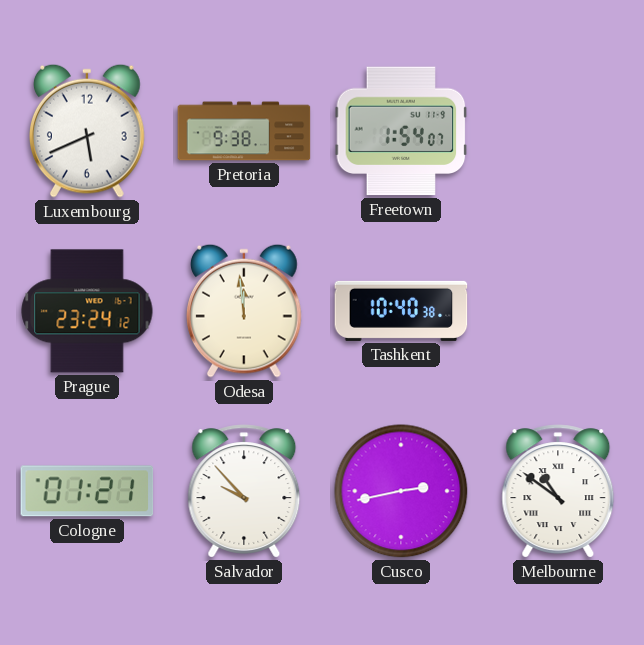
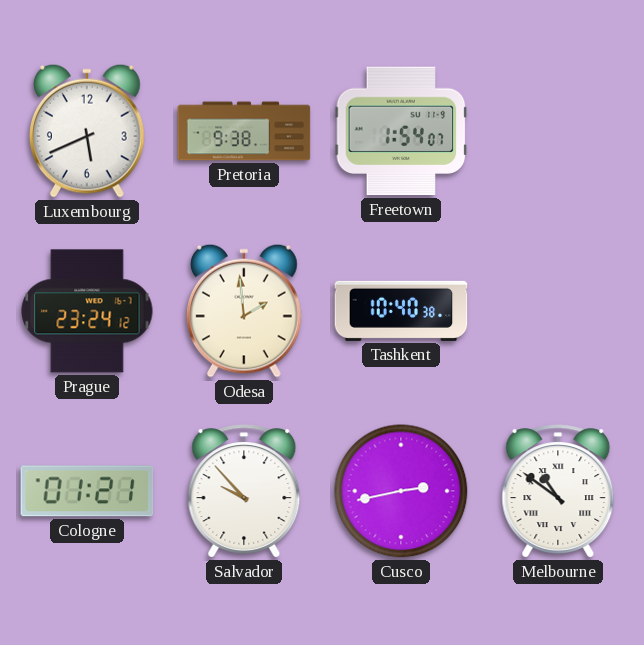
Odesa: 11:59 -> 1:59
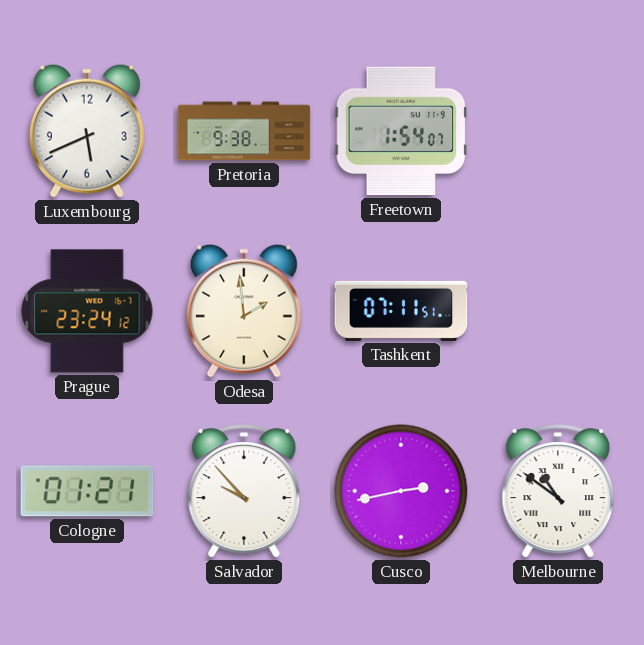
Tashkent: 10:40 -> 07:11
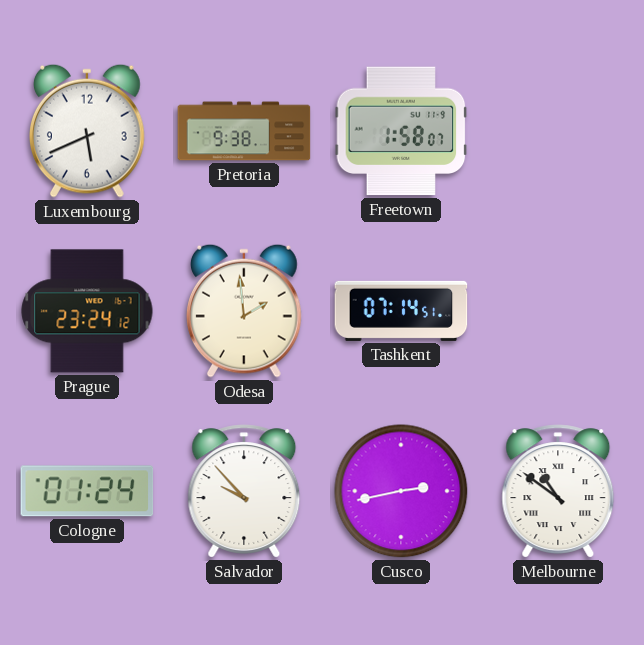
Freetown: 1:54 -> 1:58
Tashkent: 07:11 -> 07:14
Cologne: 01:21 -> 01:24
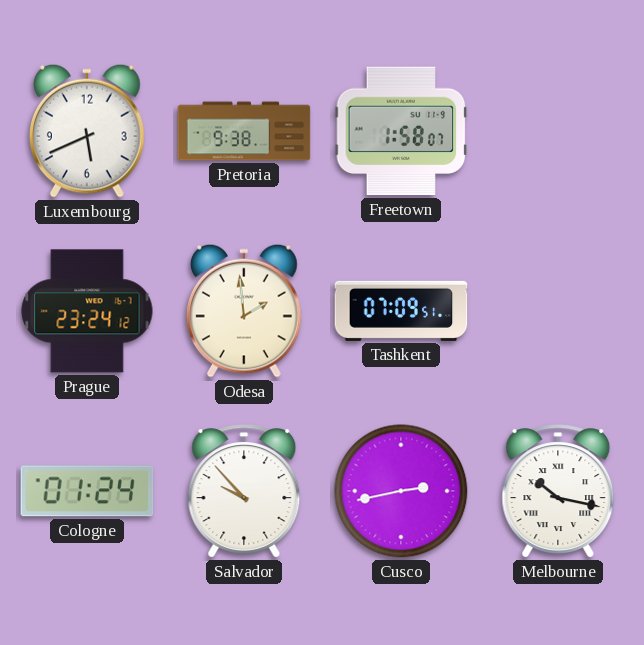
Tashkent: 07:14 -> 07:09
Melbourne: 10:51 -> 10:17
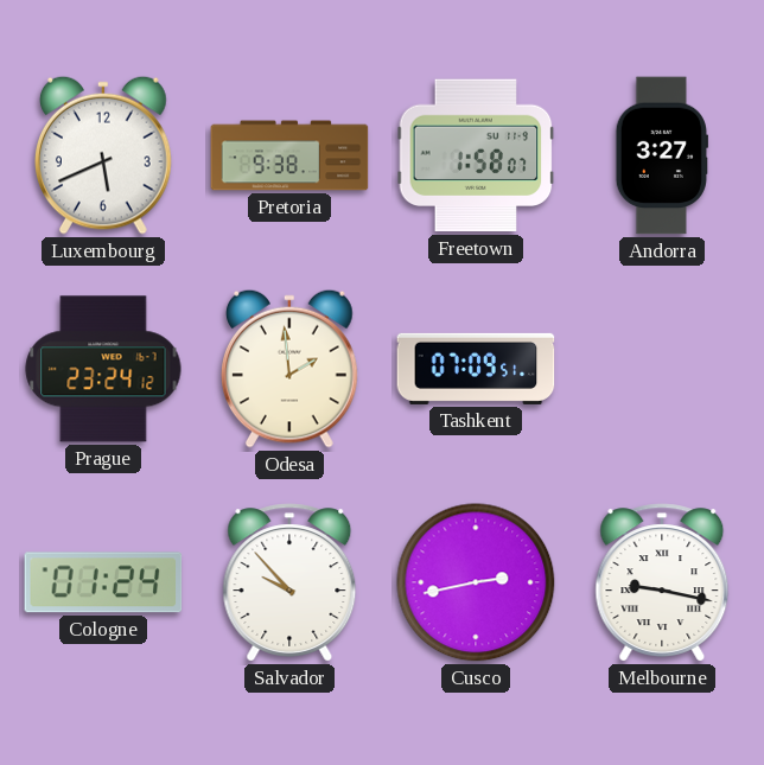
Andorra: none -> 3:27
Melbourne: 10:17 -> 9:17
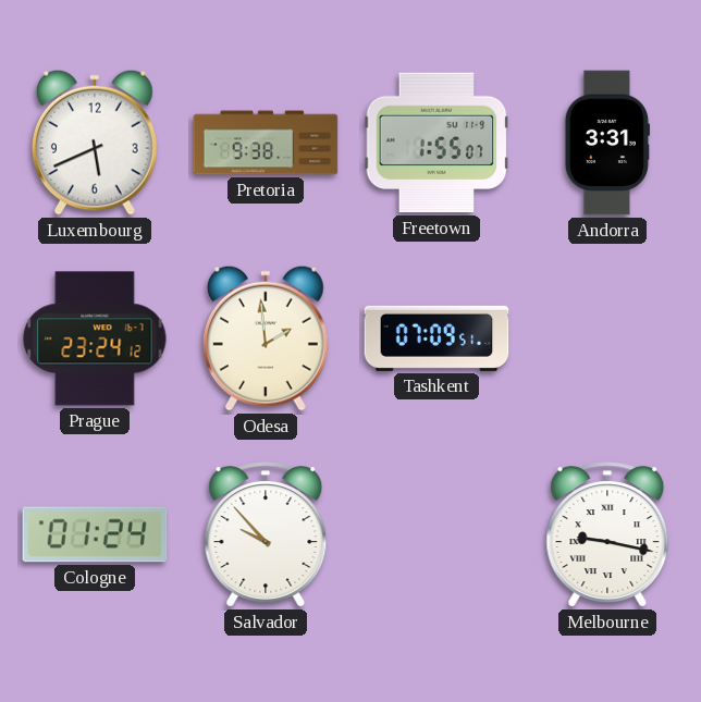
Freetown: 1:58 -> 1:55
Andorra: 3:27 -> 3:31
Cusco: 2:43 -> none
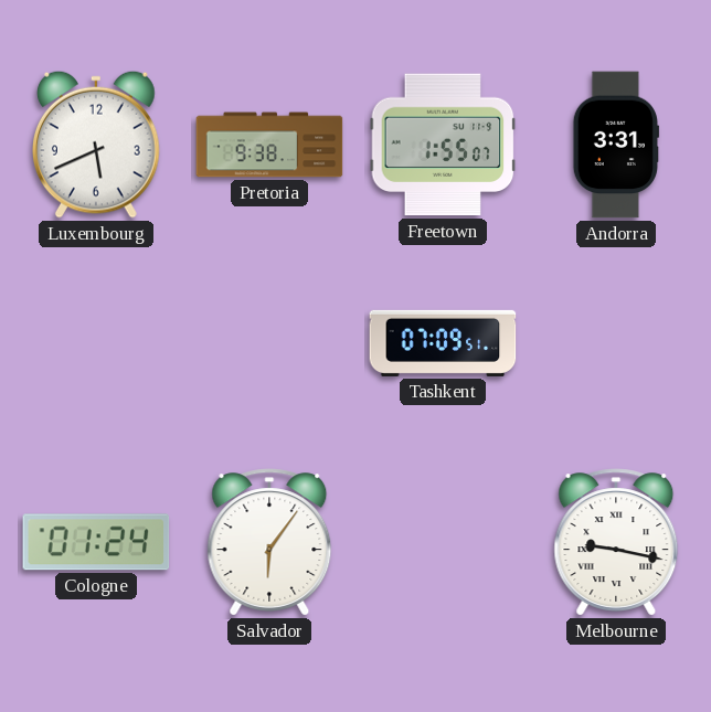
Prague: 23:24 -> none
Odesa: 1:59 -> none
Salvador: 9:53 -> 6:06
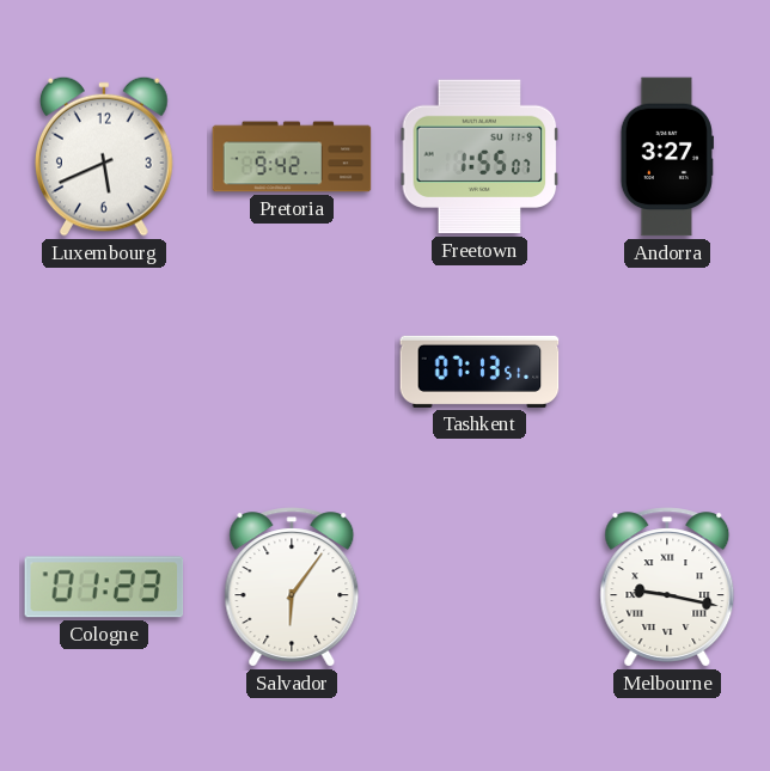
Pretoria: 9:38 -> 9:42
Andorra: 3:31 -> 3:27
Tashkent: 07:09 -> 07:13
Cologne: 01:24 -> 01:23
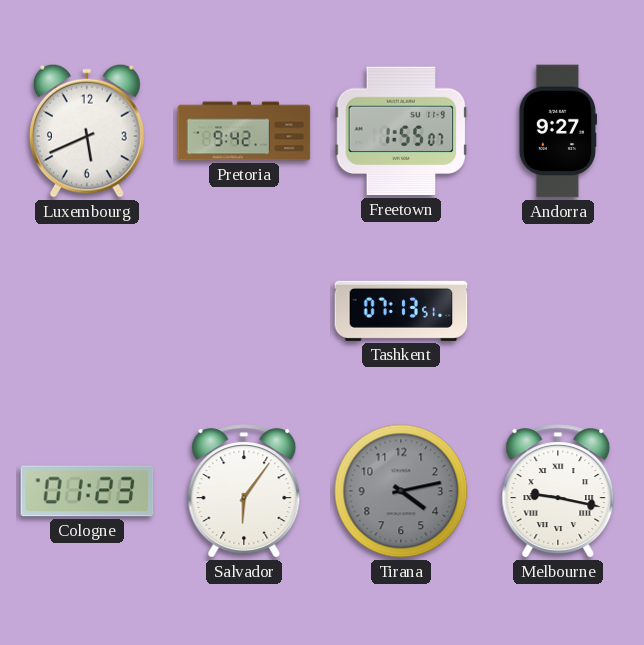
Andorra: 3:27 -> 9:27
Tirana: none -> 4:13
